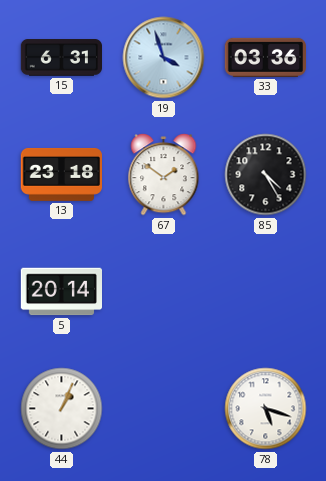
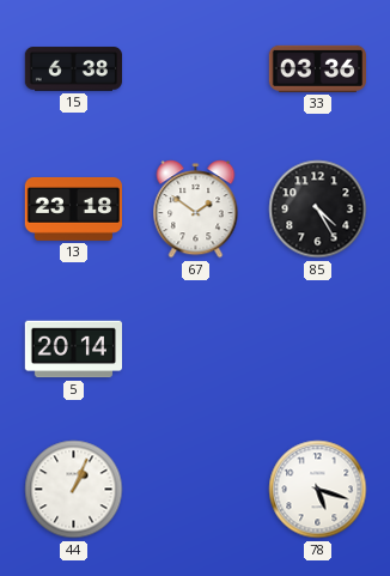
15: 6:31 -> 6:38
19: 3:57 -> none
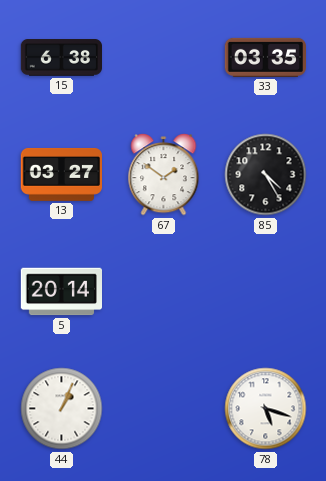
33: 03:36 -> 03:35
13: 23:18 -> 03:27
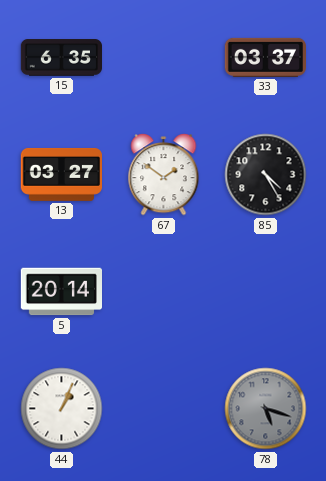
15: 6:38 -> 6:35
33: 03:35 -> 03:37
78 dial: white -> grey
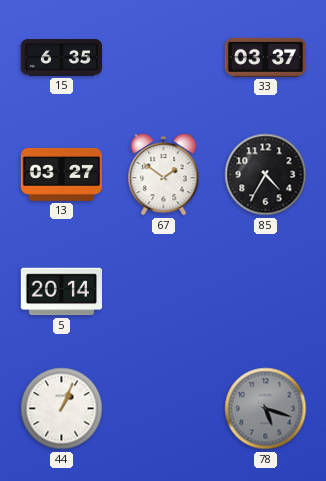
85: 4:25 -> 4:35
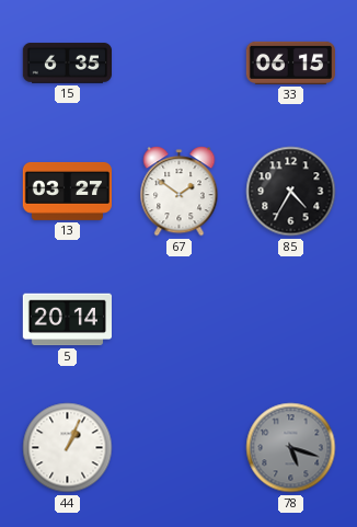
33: 03:37 -> 06:15
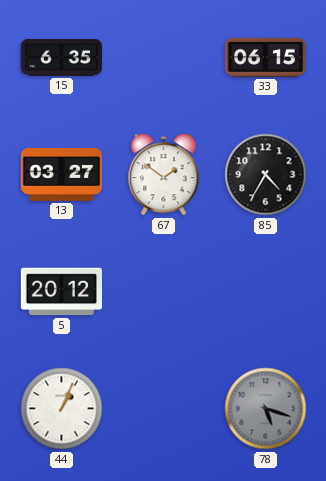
5: 20:14 -> 20:12
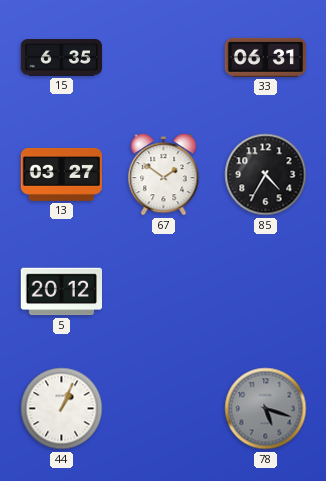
33: 06:15 -> 06:31
